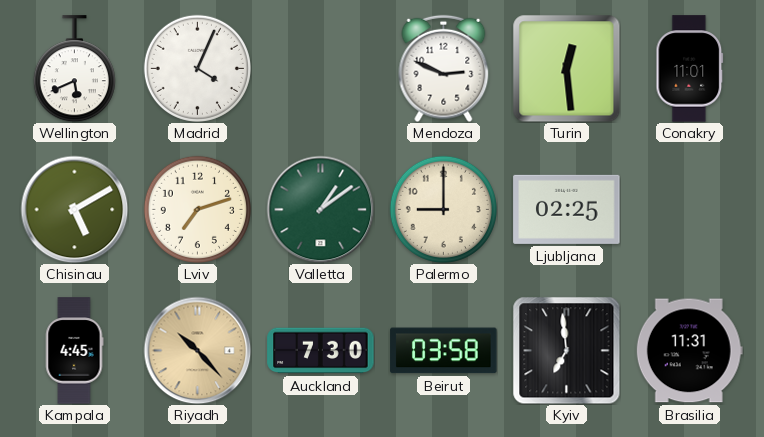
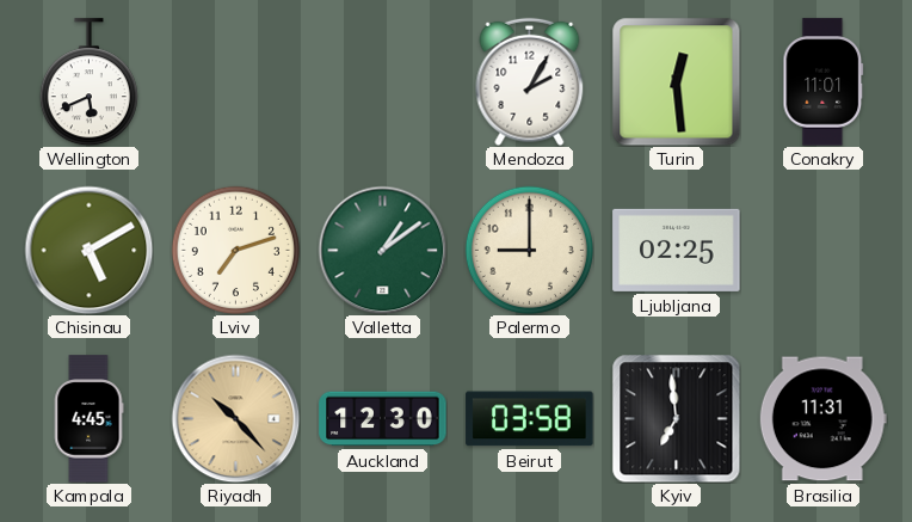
Madrid: 4:04 -> none
Mendoza: 2:49 -> 2:05
Auckland: 7:30 -> 12:30
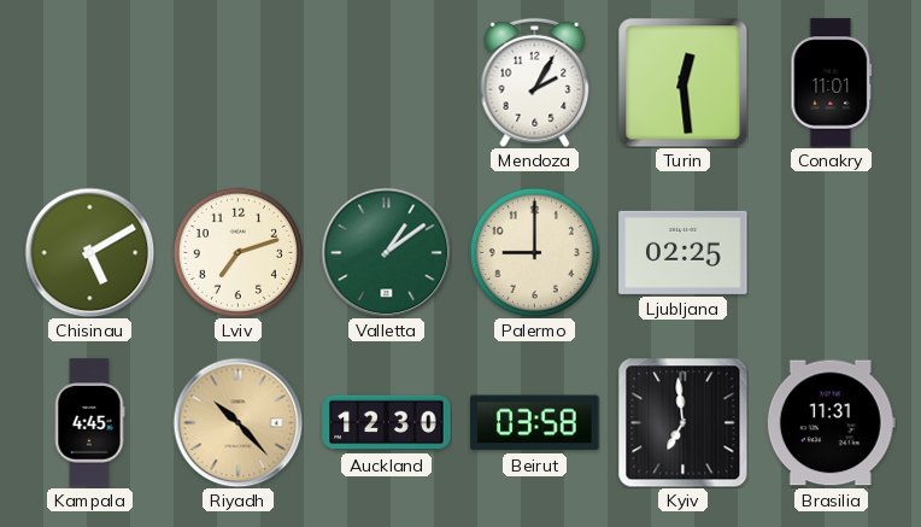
Wellington: 5:41 -> none
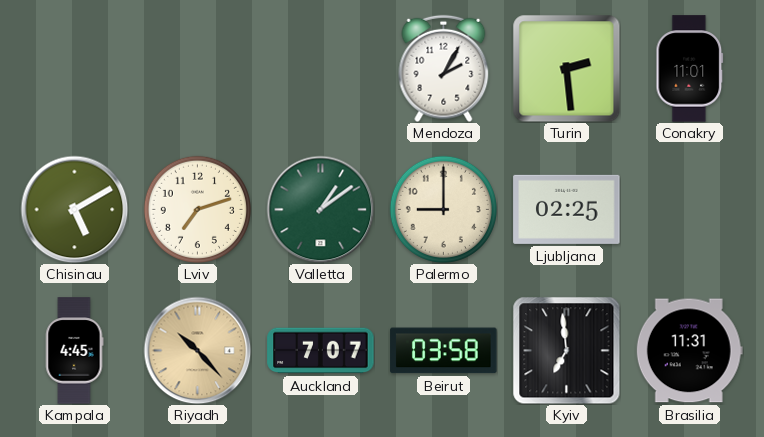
Turin: 12:29 -> 2:29
Auckland: 12:30 -> 7:07
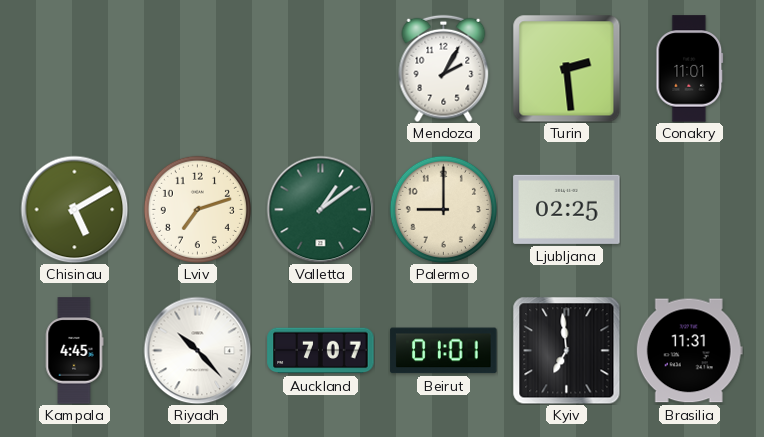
Riyadh dial: champagne -> white
Beirut: 03:58 -> 01:01
